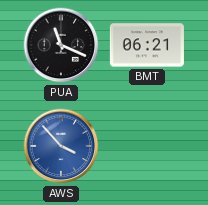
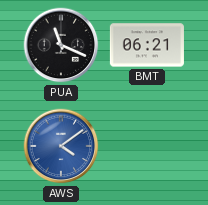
AWS: 3:53 -> 4:09
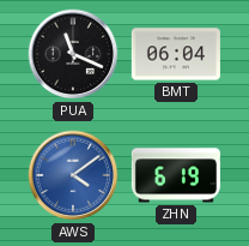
BMT: 06:21 -> 06:04
ZHN: none -> 6:19
